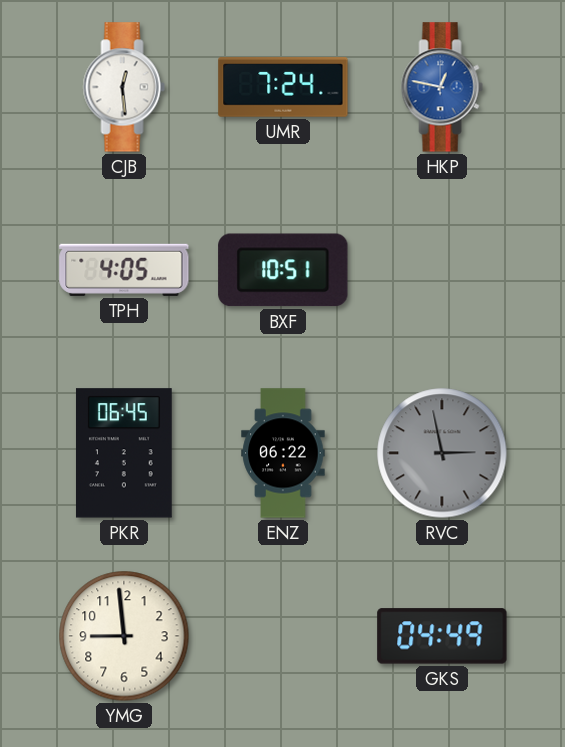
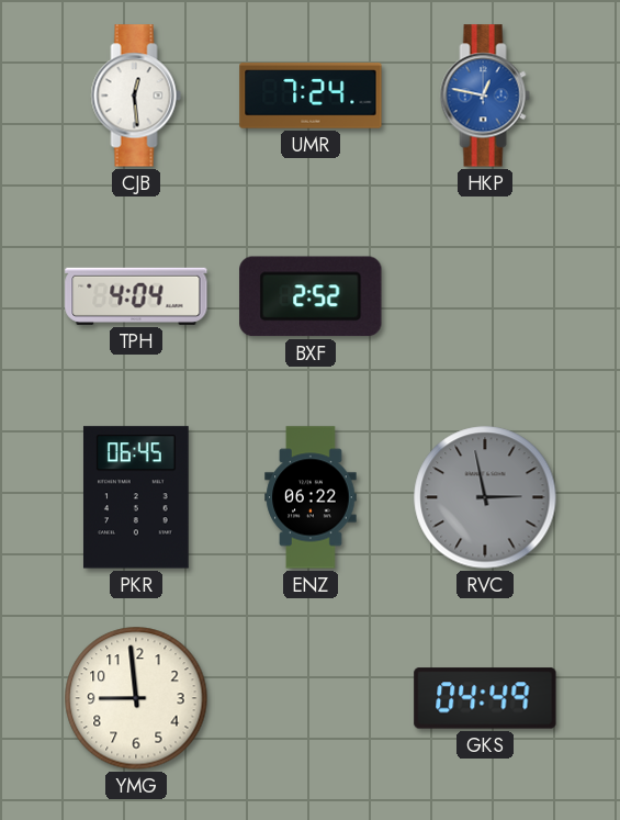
TPH: 4:05 -> 4:04
BXF: 10:51 -> 2:52
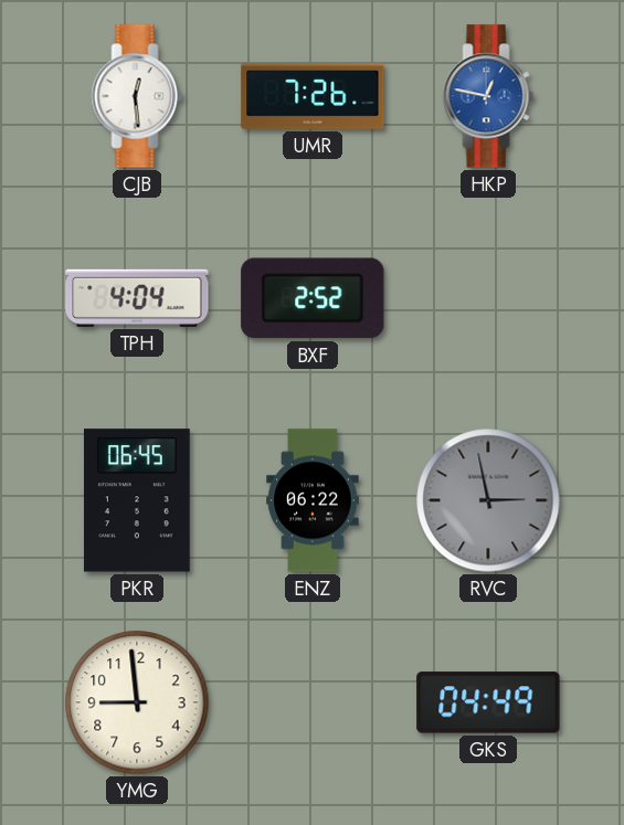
UMR: 7:24 -> 7:26
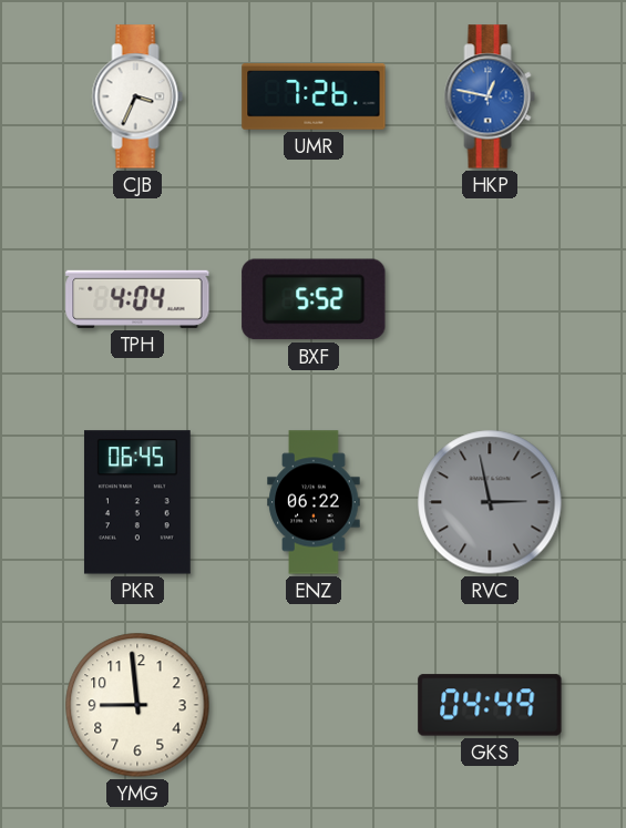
CJB: 12:29 -> 3:34
BXF: 2:52 -> 5:52
